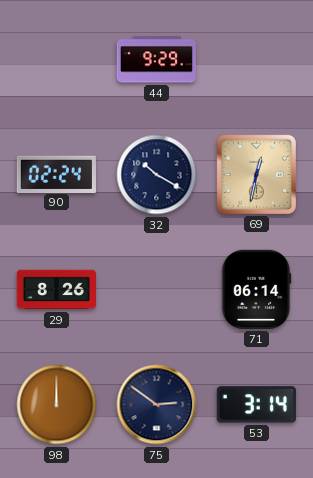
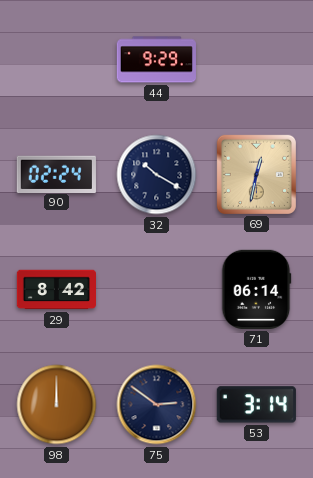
29: 8:26 -> 8:42
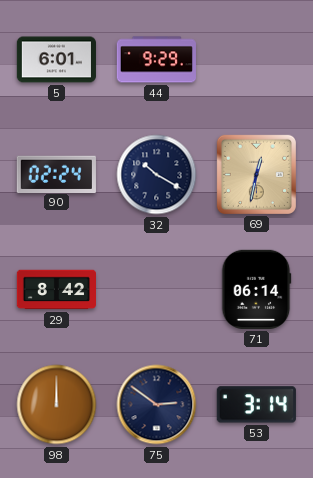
5: none -> 6:01
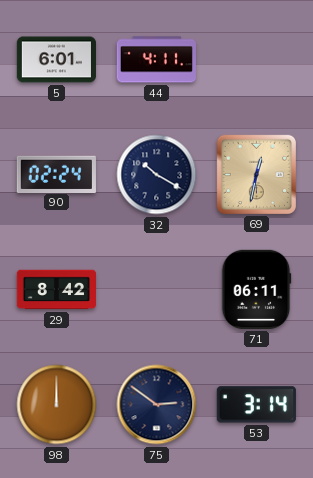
44: 9:29 -> 4:11
71: 06:14 -> 06:11
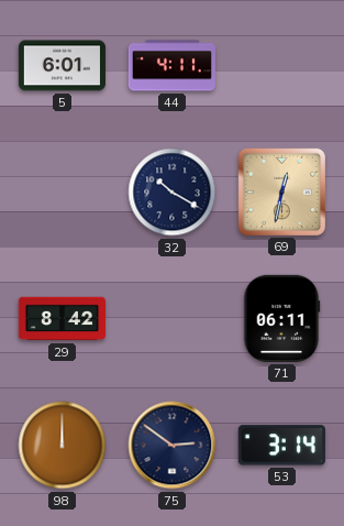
90: 02:24 -> none
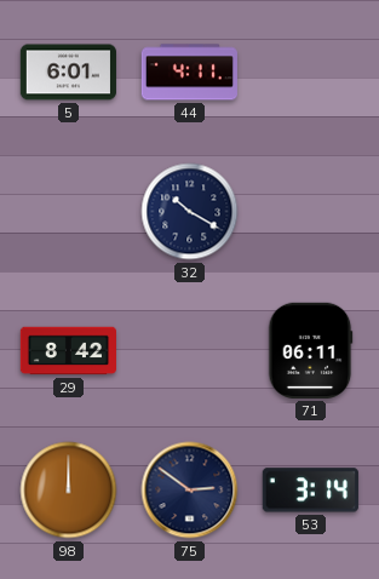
69: 12:32 -> none
